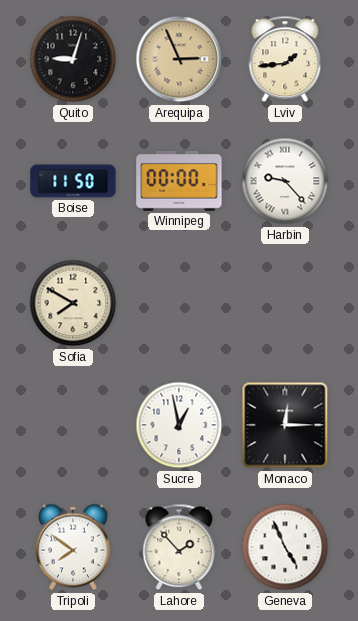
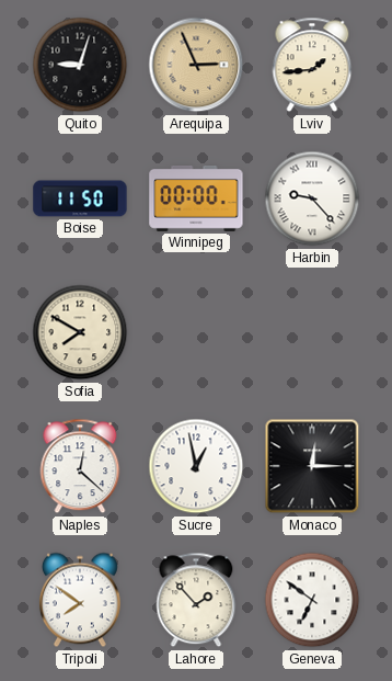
Naples: none -> 12:22
Geneva: 4:56 -> 6:51
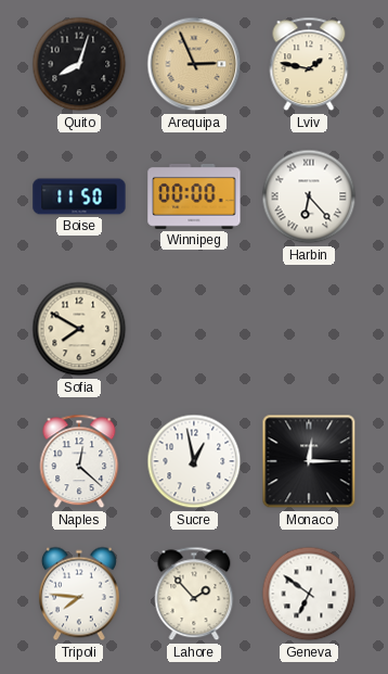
Quito: 9:03 -> 8:03
Lviv: 1:44 -> 1:47
Harbin: 9:23 -> 6:23
Tripoli: 7:51 -> 7:46
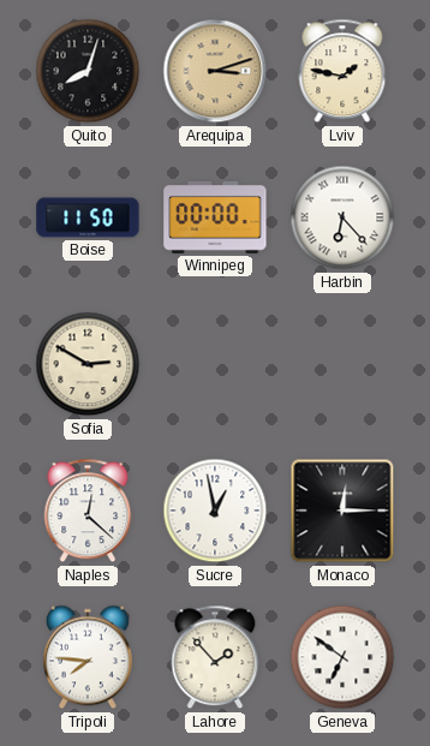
Arequipa: 2:56 -> 3:12
Sofia: 7:50 -> 2:50
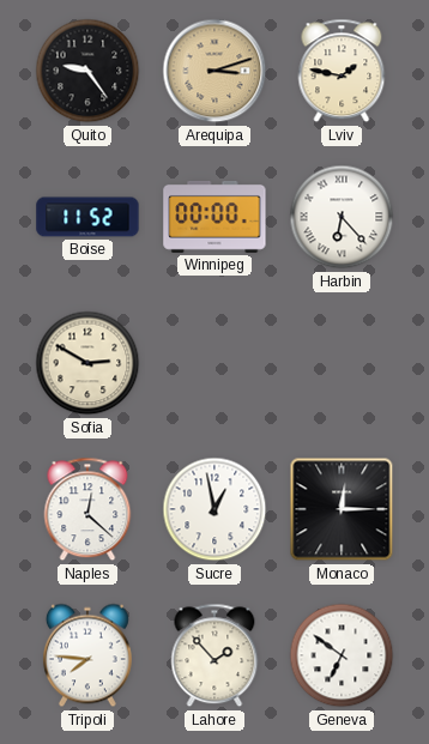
Quito: 8:03 -> 9:24
Boise: 11:50 -> 11:52
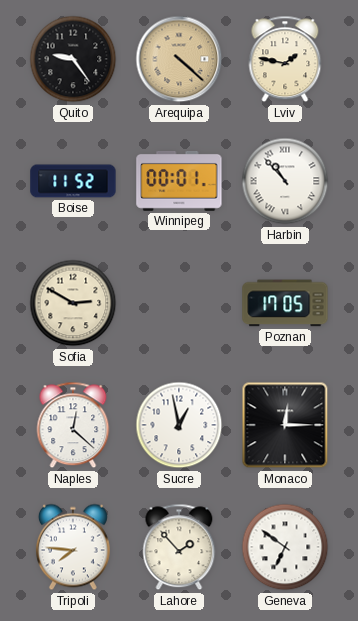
Arequipa: 3:12 -> 4:22
Winnipeg: 00:00 -> 00:01
Harbin: 6:23 -> 10:53
Poznan: none -> 17:05
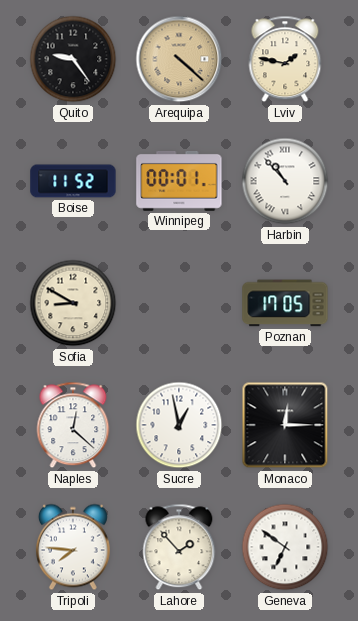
Sofia: 2:50 -> 8:50
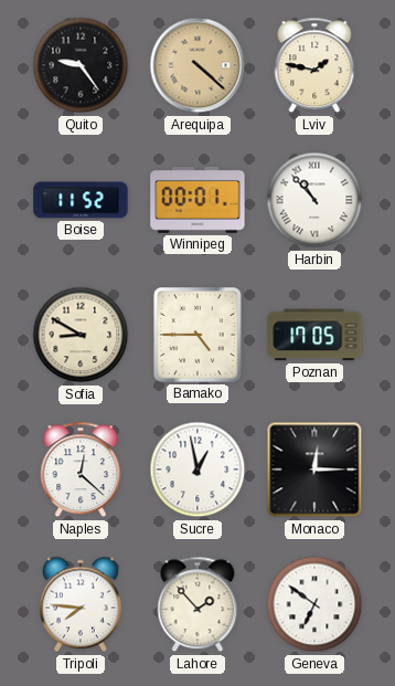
Bamako: none -> 4:45
